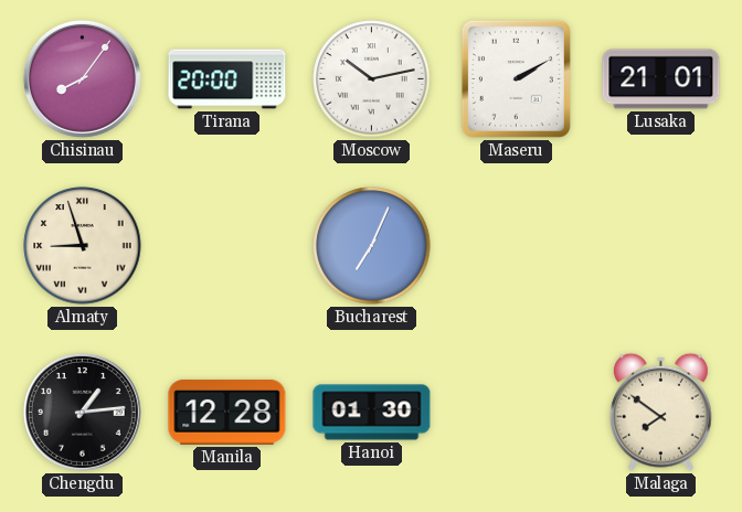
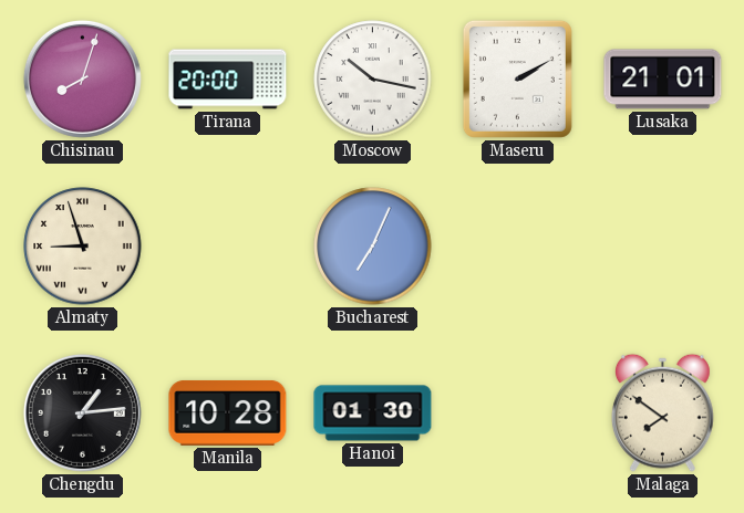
Chisinau: 8:06 -> 8:03
Moscow: 10:13 -> 10:17
Manila: 12:28 -> 10:28
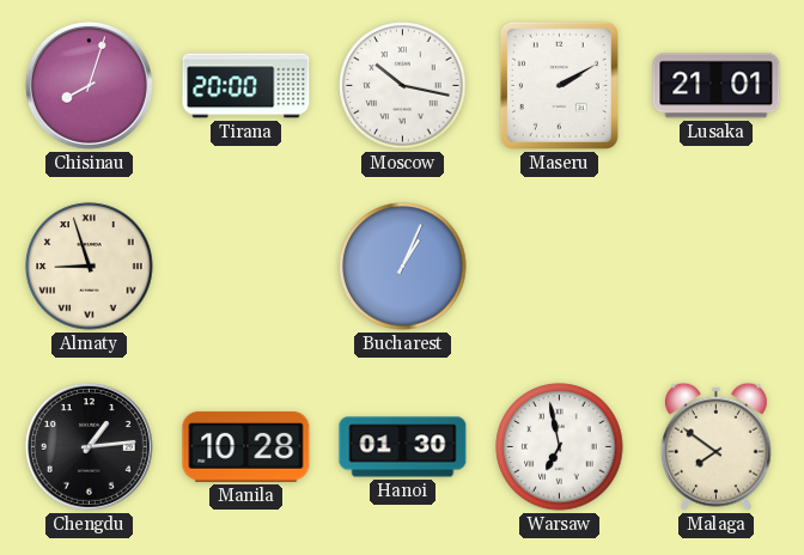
Bucharest: 7:04 -> 1:04
Warsaw: none -> 6:58
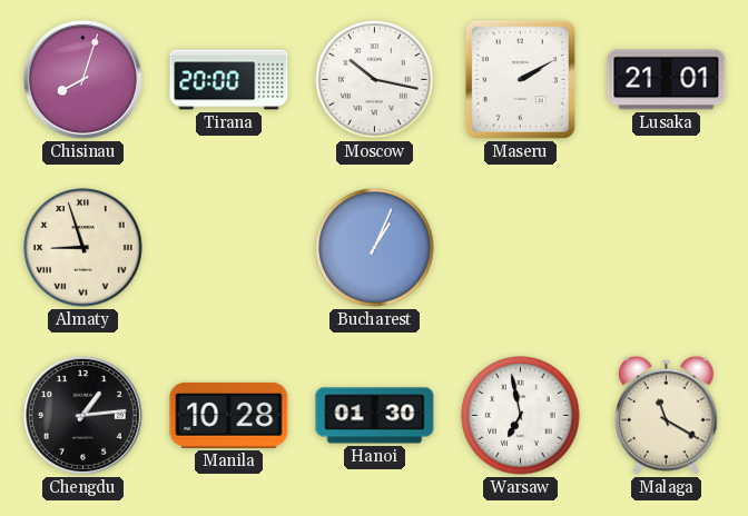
Malaga: 7:51 -> 11:20
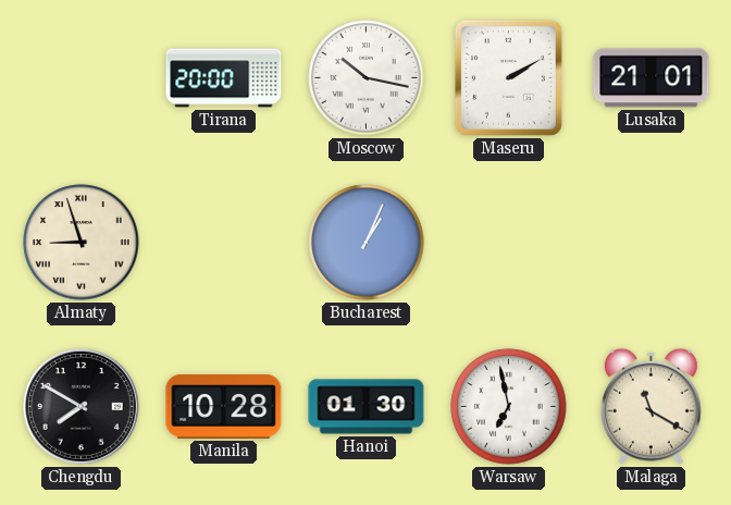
Chisinau: 8:03 -> none
Chengdu: 1:14 -> 7:50
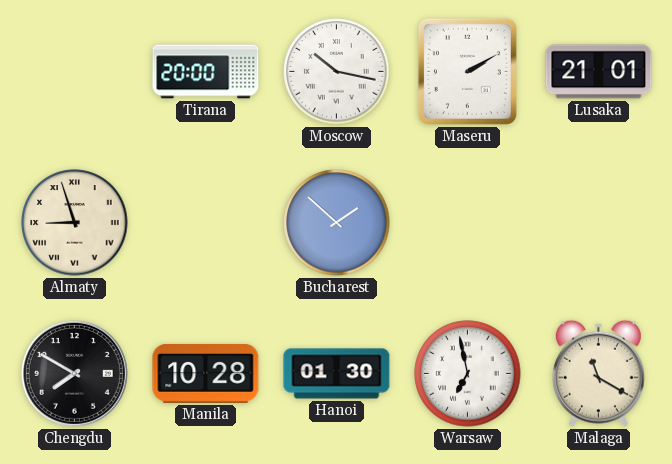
Bucharest: 1:04 -> 1:52
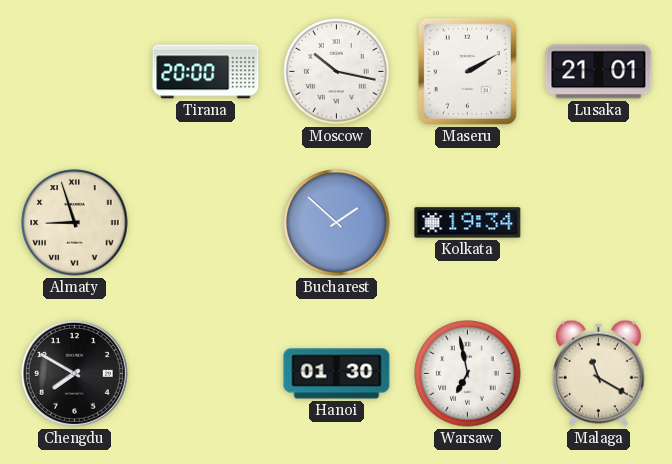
Kolkata: none -> 19:34
Manila: 10:28 -> none
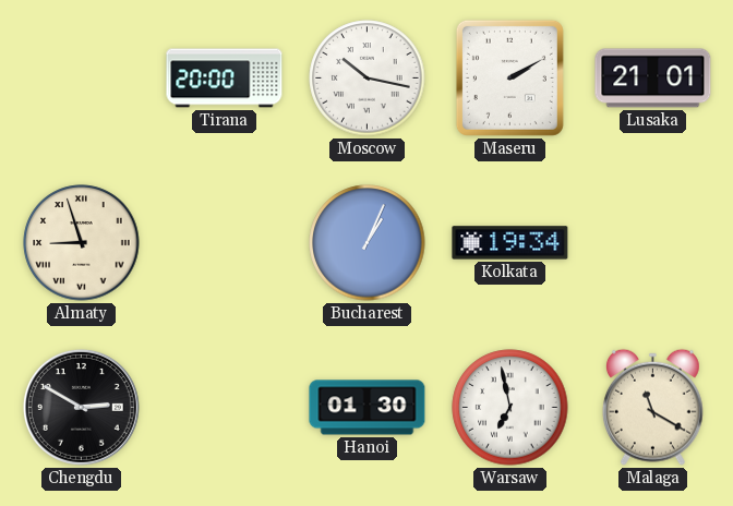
Bucharest: 1:52 -> 1:04
Chengdu: 7:50 -> 2:50
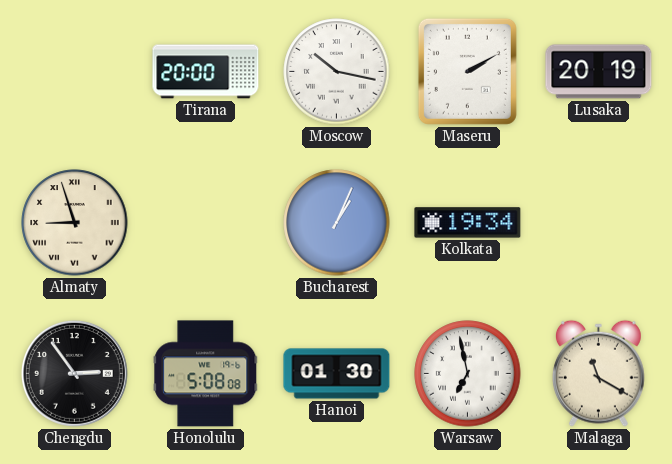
Lusaka: 21:01 -> 20:19
Chengdu: 2:50 -> 2:54
Honolulu: none -> 5:08
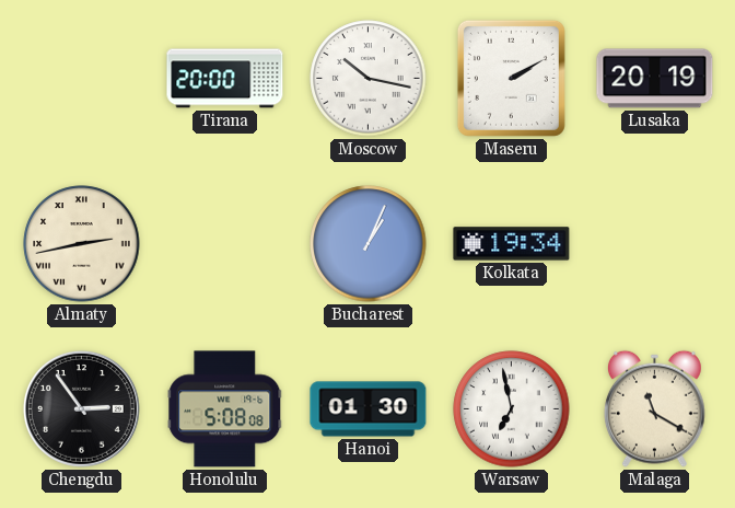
Almaty: 8:57 -> 2:43
